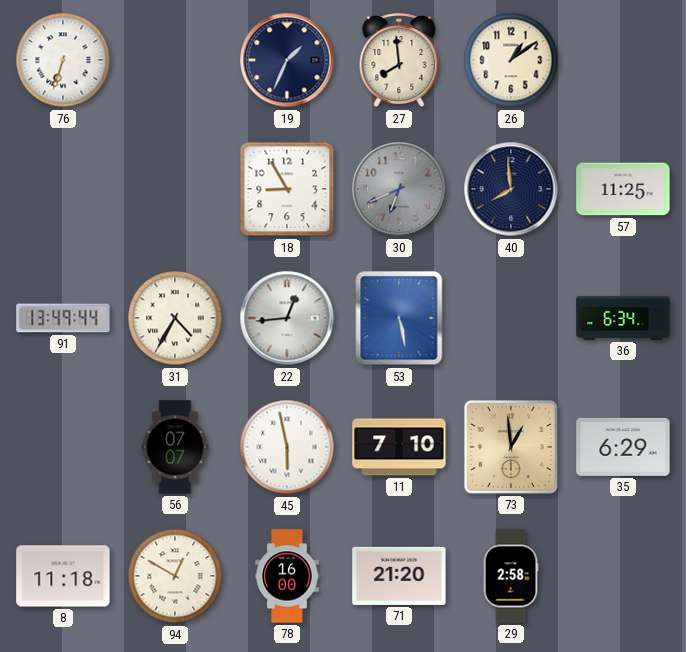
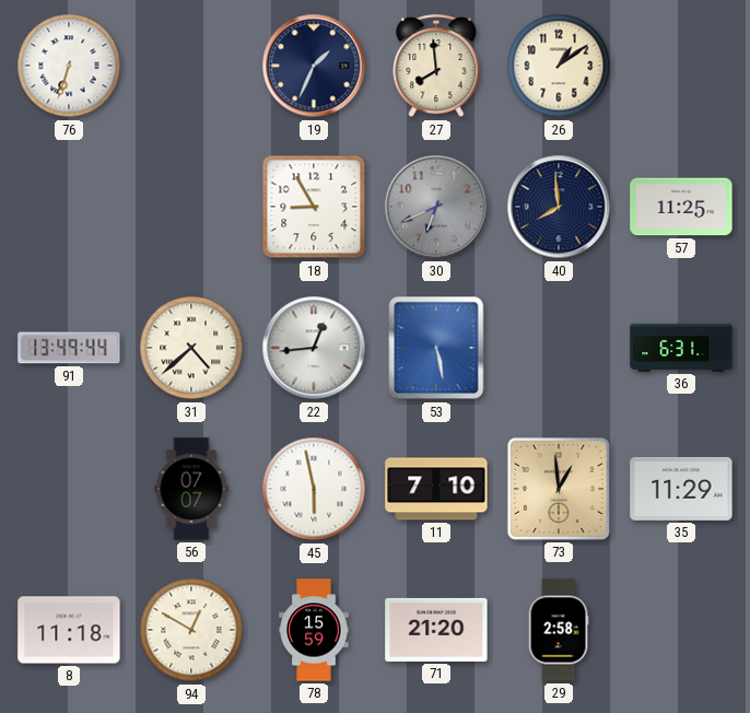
31: 4:35 -> 4:38
36: 6:34 -> 6:31
35: 6:29 -> 11:29
78: 16:00 -> 15:59
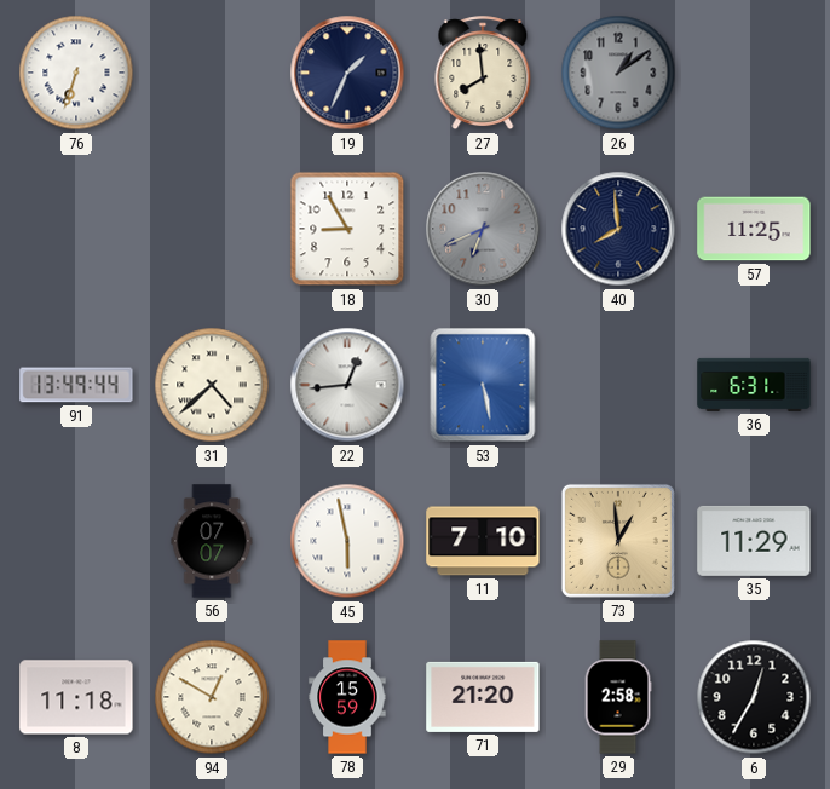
26 dial: cream -> grey
6: none -> 12:35
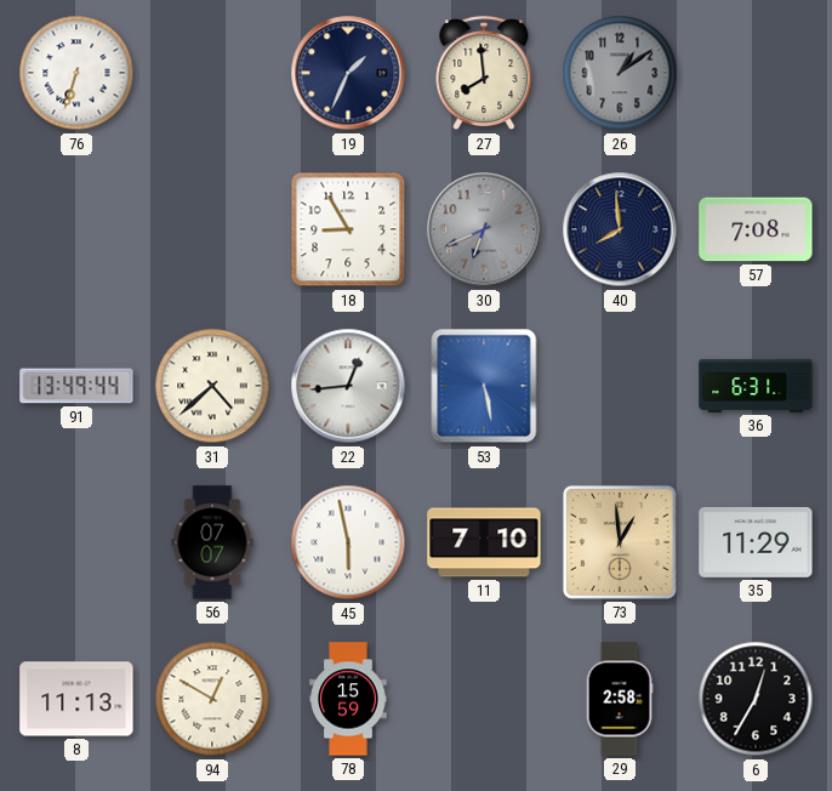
57: 11:25 -> 7:08
8: 11:18 -> 11:13
71: 21:20 -> none
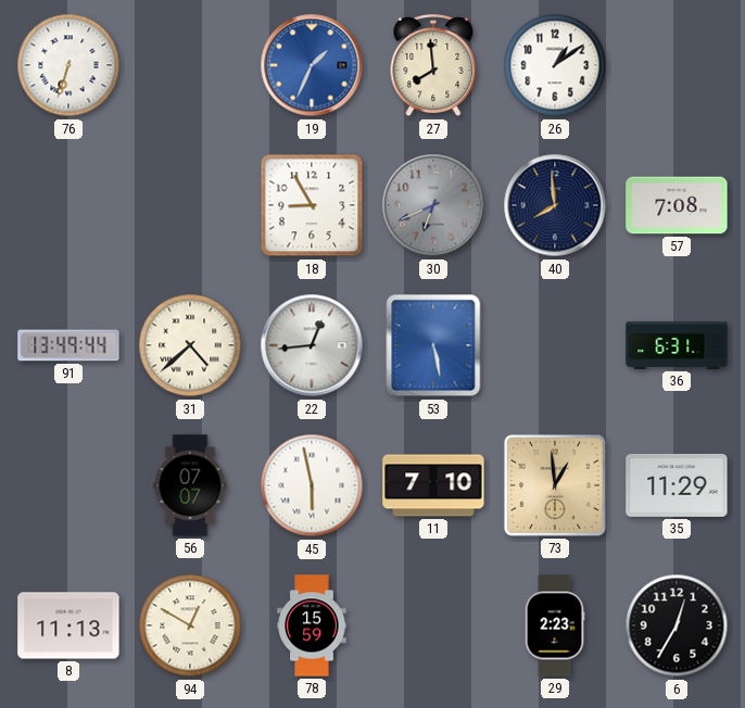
19 dial: navy -> blue
26 dial: grey -> white
29: 2:58 -> 2:23
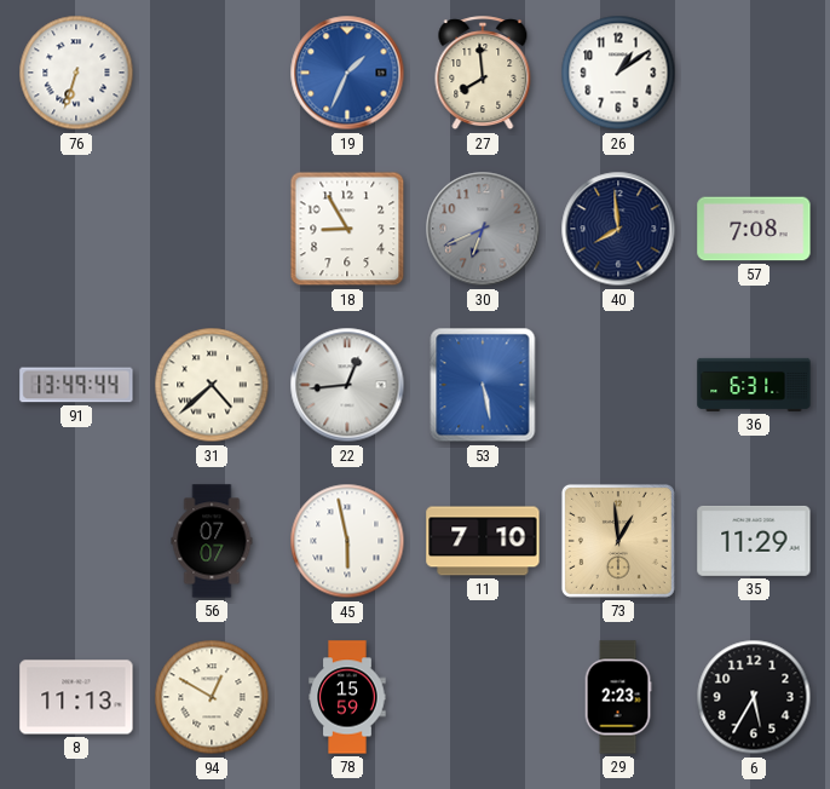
6: 12:35 -> 5:35
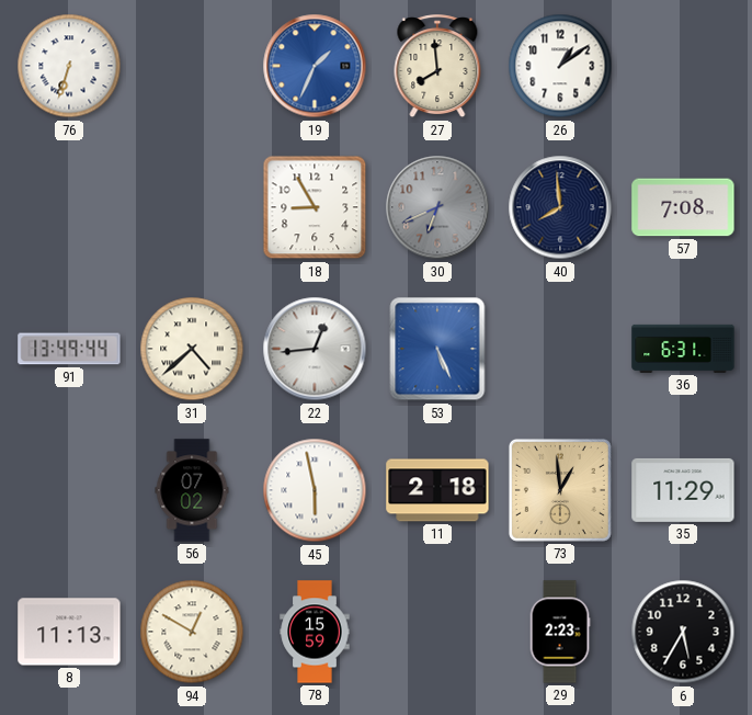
53: 5:28 -> 5:26
56: 07:07 -> 07:02
11: 7:10 -> 2:18
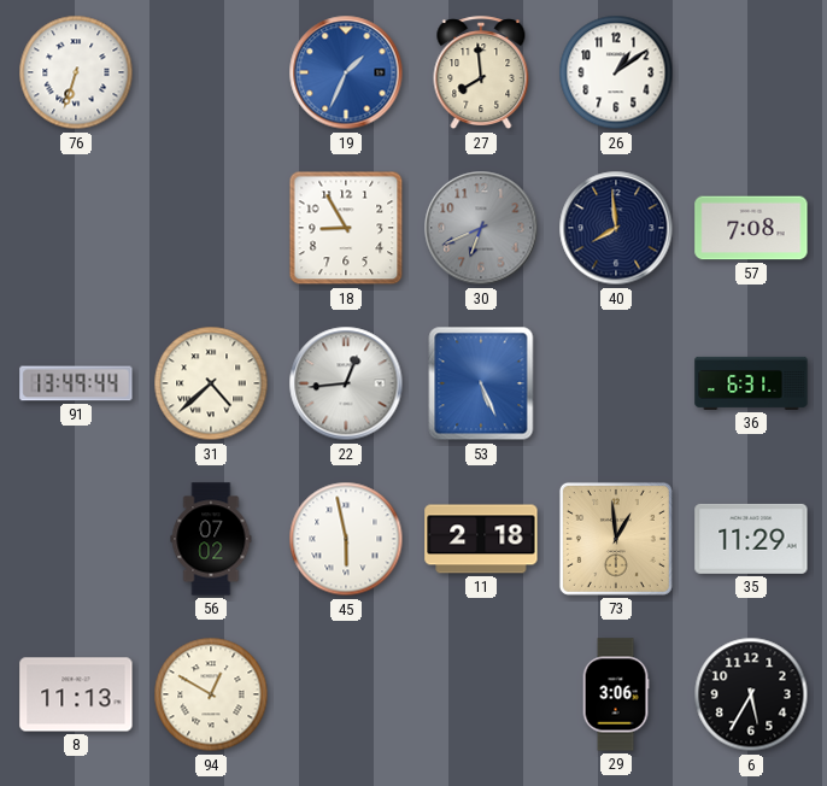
78: 15:59 -> none
29: 2:23 -> 3:06
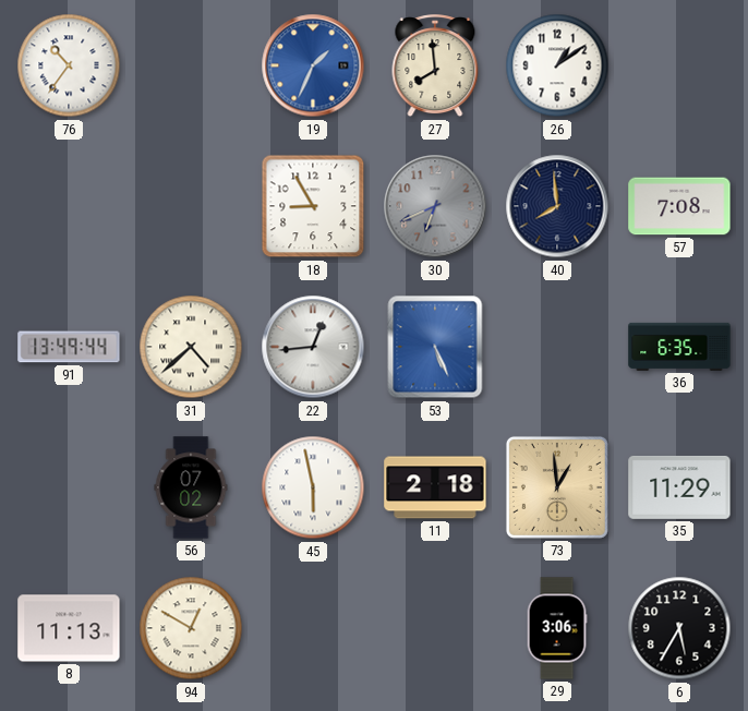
76: 6:33 -> 10:36
36: 6:31 -> 6:35
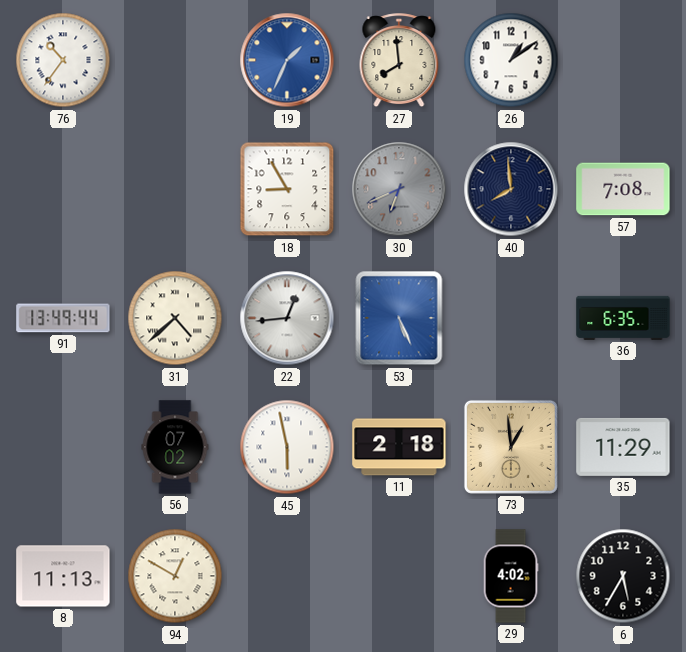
29: 3:06 -> 4:02
